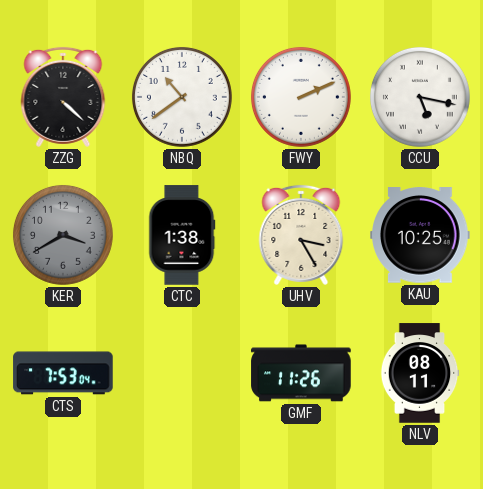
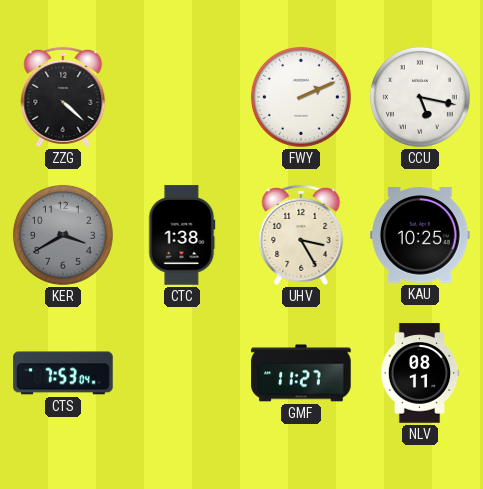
NBQ: 10:39 -> none
GMF: 11:26 -> 11:27
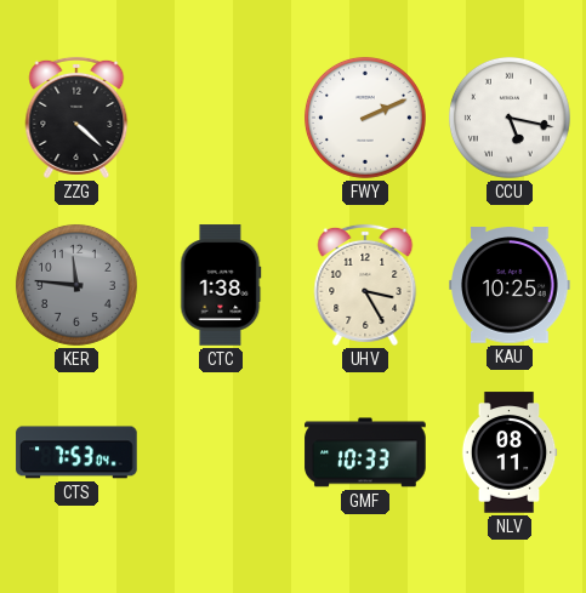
KER: 3:40 -> 11:46
GMF: 11:27 -> 10:33
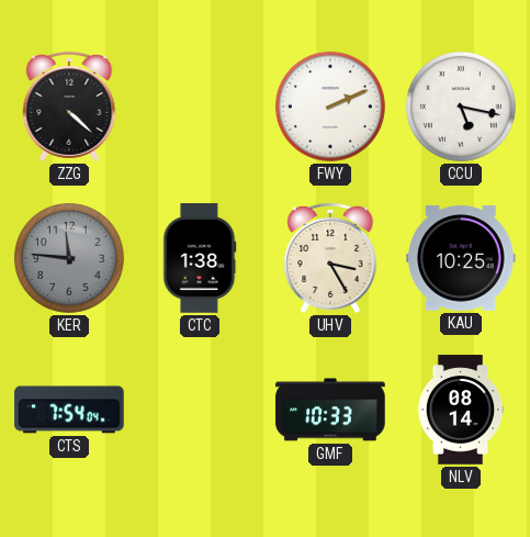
CTS: 7:53 -> 7:54
NLV: 08:11 -> 08:14
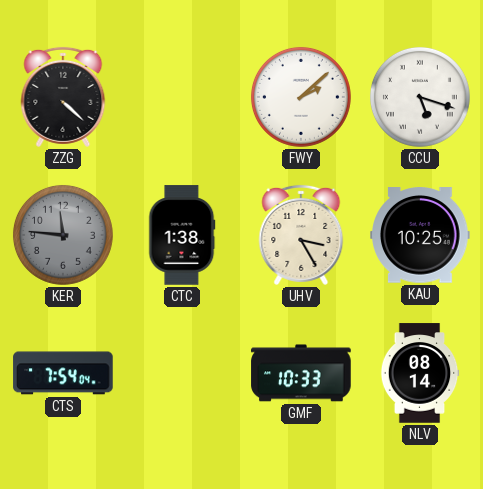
FWY: 2:11 -> 2:08
CCU: 5:17 -> 5:18
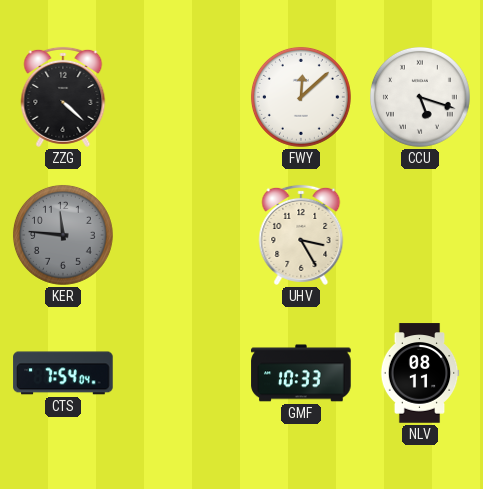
FWY: 2:08 -> 12:08
CTC: 1:38 -> none
KAU: 10:25 -> none
NLV: 08:14 -> 08:11
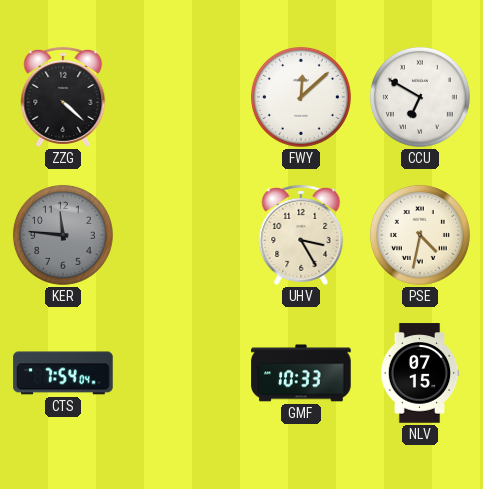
CCU: 5:18 -> 6:50
PSE: none -> 4:32
NLV: 08:11 -> 07:15
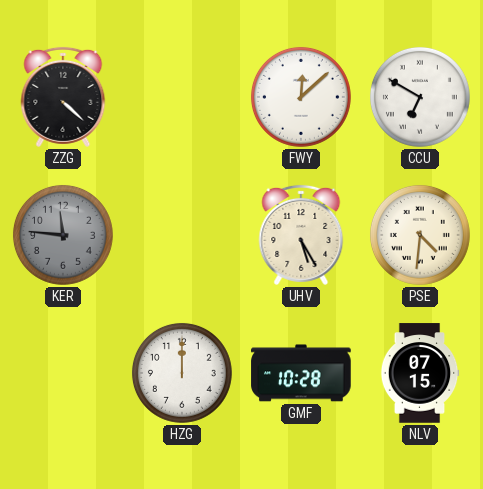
UHV: 3:25 -> 5:25
PSE: 4:32 -> 4:31
CTS: 7:54 -> none
HZG: none -> 12:00
GMF: 10:33 -> 10:28
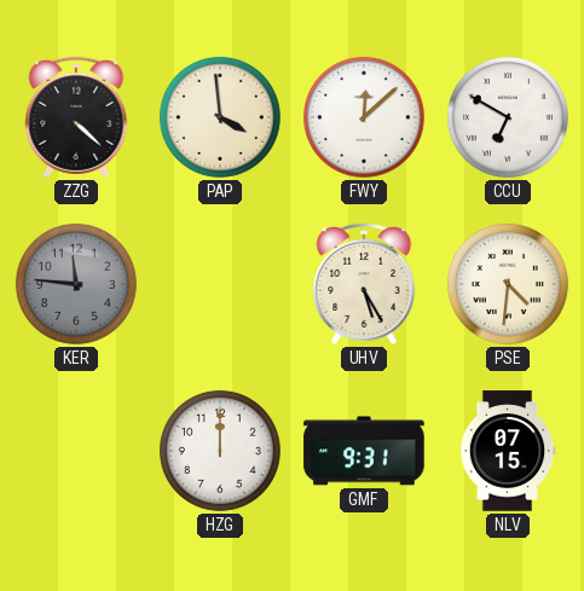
PAP: none -> 3:59
GMF: 10:28 -> 9:31
